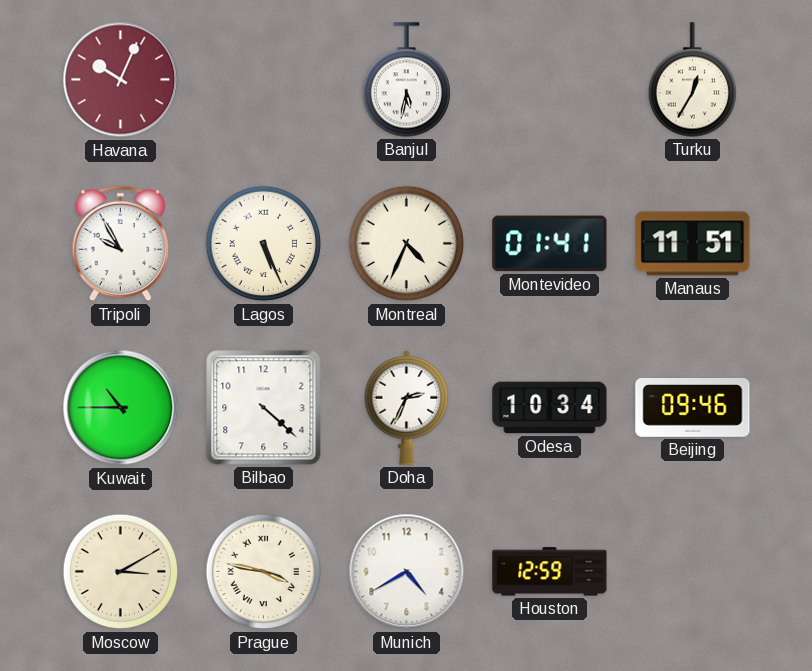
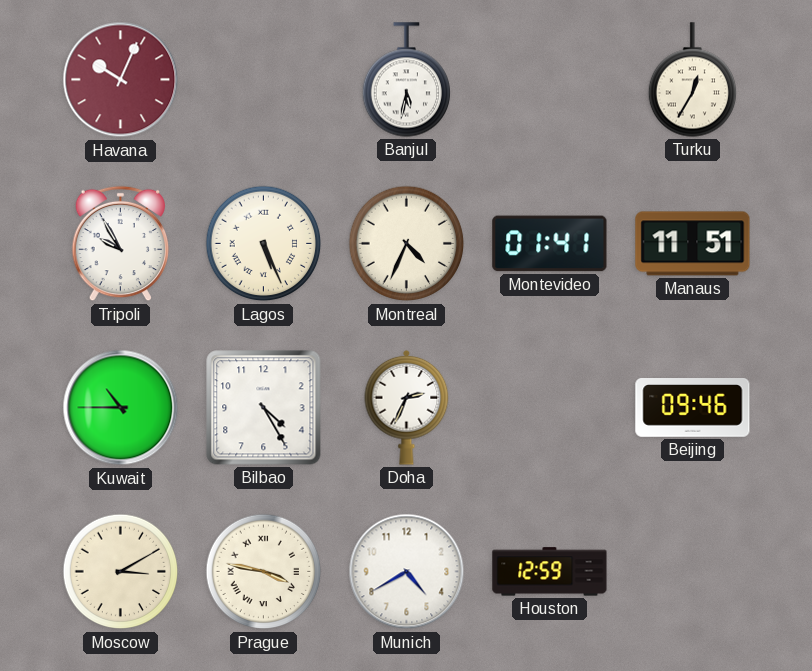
Bilbao: 4:22 -> 4:25
Odesa: 10:34 -> none
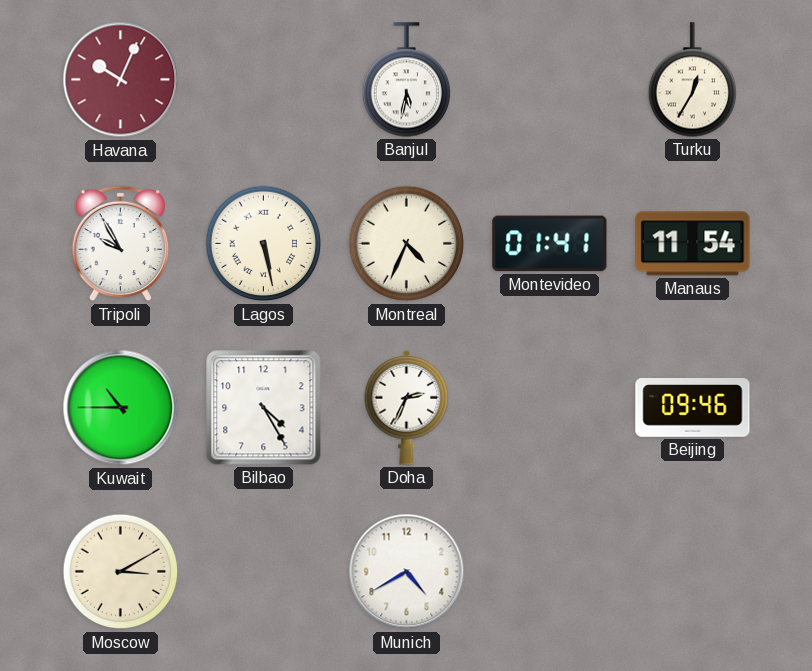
Lagos: 5:26 -> 5:28
Manaus: 11:51 -> 11:54
Prague: 3:47 -> none
Houston: 12:59 -> none
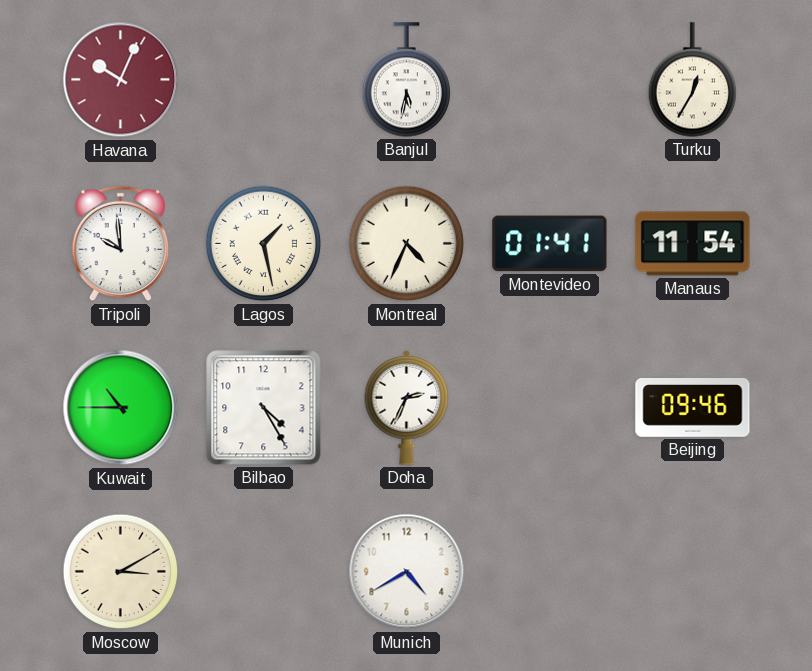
Tripoli: 9:55 -> 9:59
Lagos: 5:28 -> 1:28
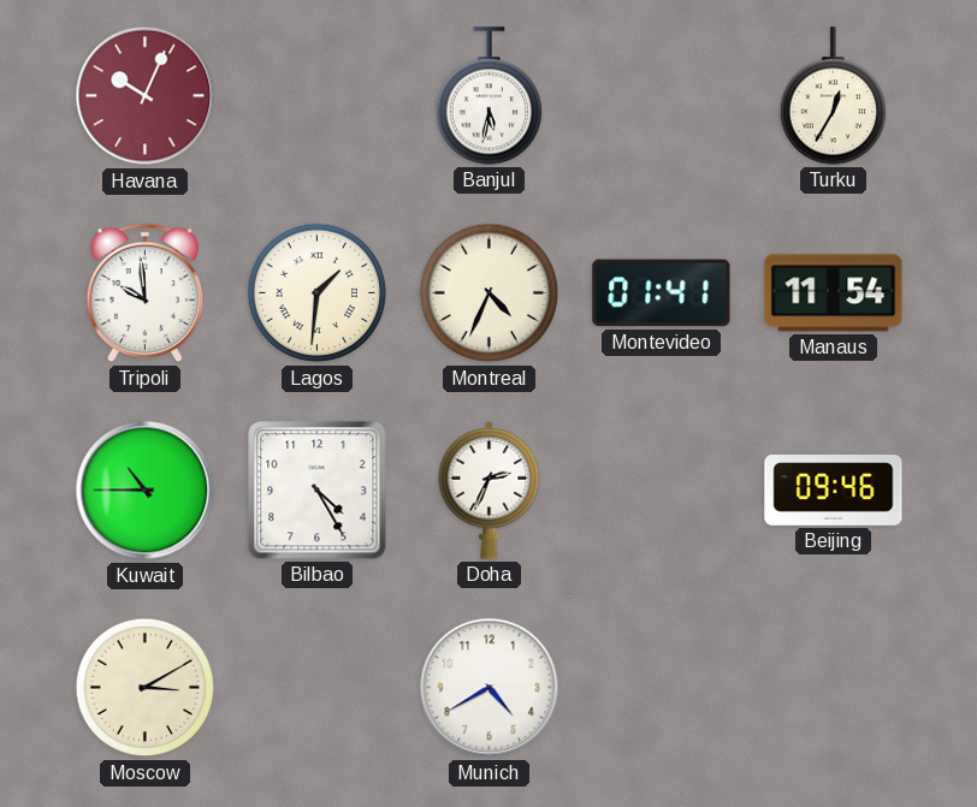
Lagos: 1:28 -> 1:31
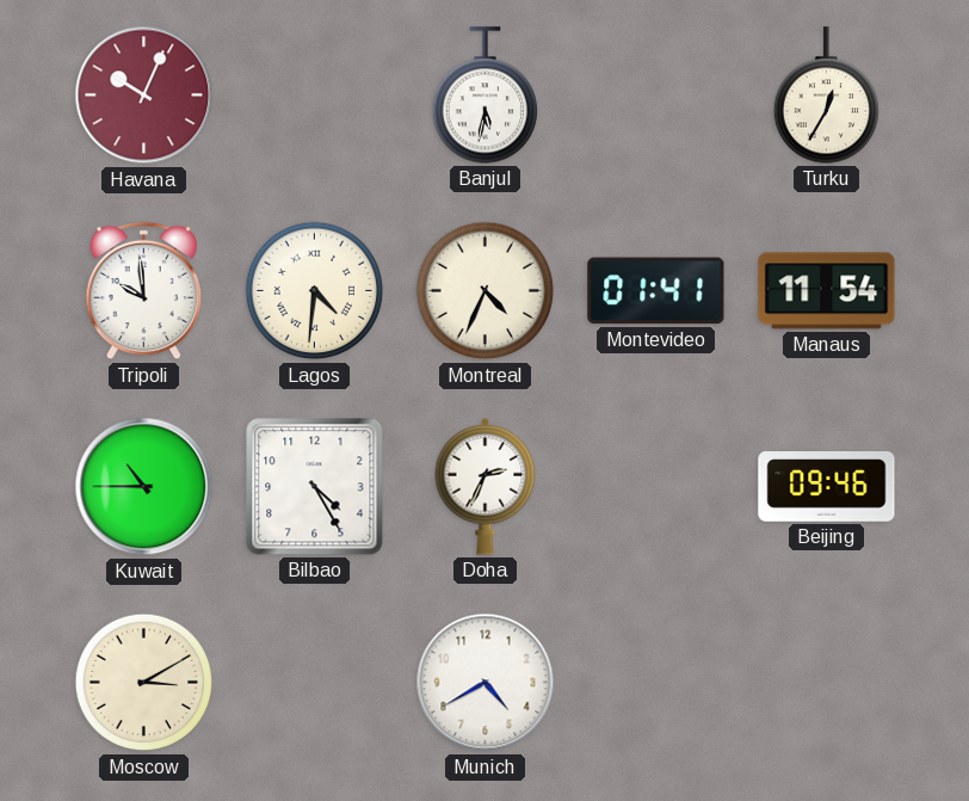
Lagos: 1:31 -> 4:31
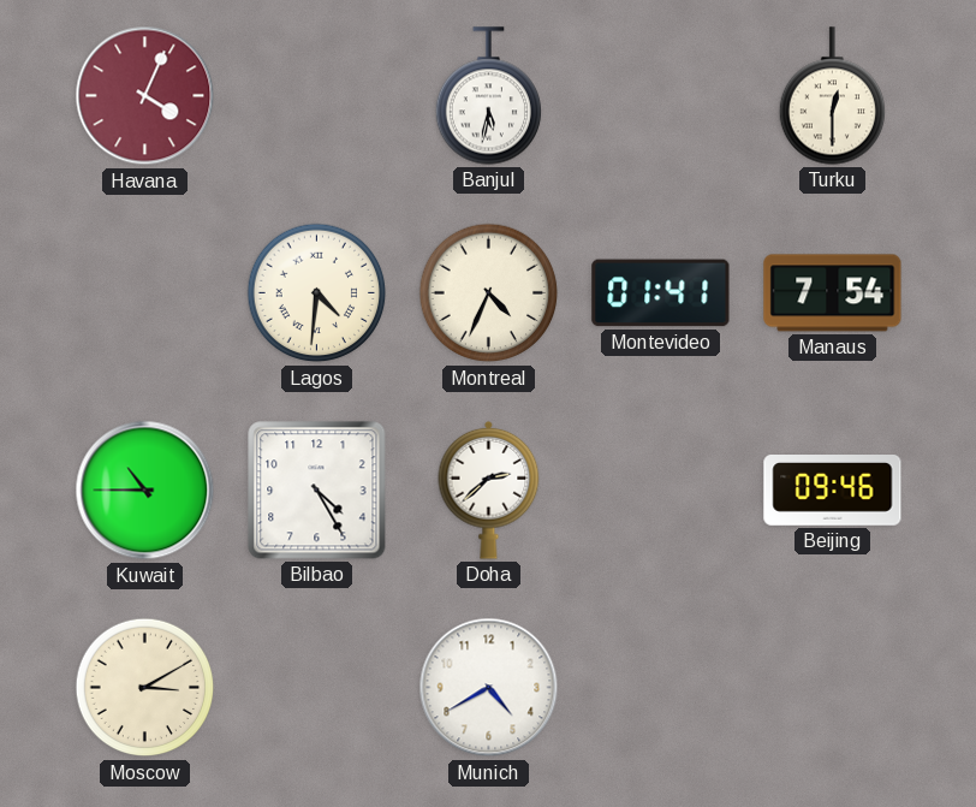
Havana: 10:04 -> 4:04
Turku: 12:35 -> 12:30
Tripoli: 9:59 -> none
Manaus: 11:54 -> 7:54
Doha: 2:34 -> 2:38
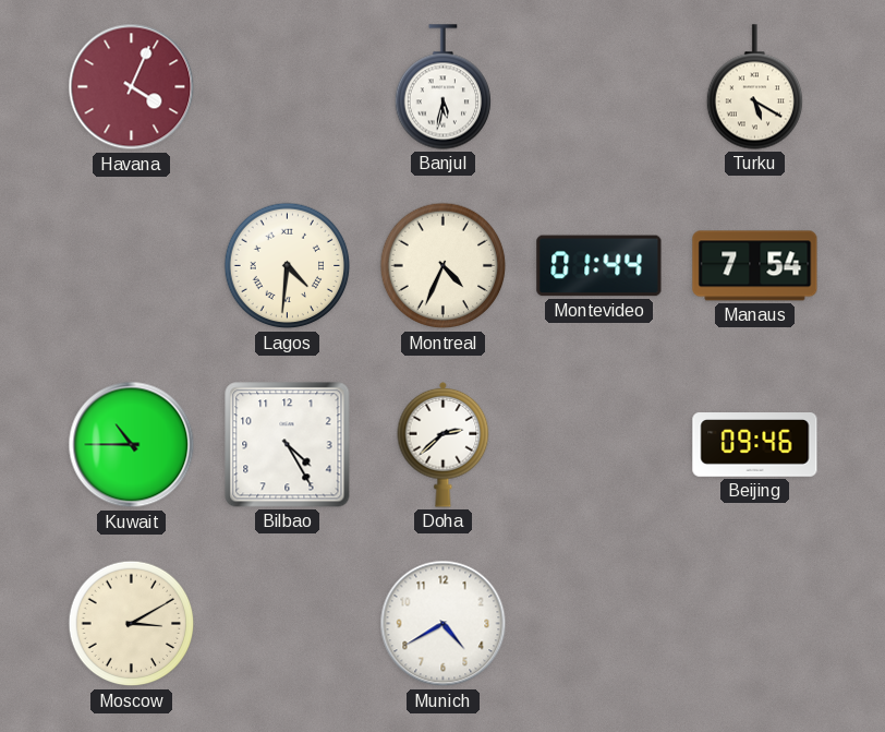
Turku: 12:30 -> 5:20
Montevideo: 01:41 -> 01:44
